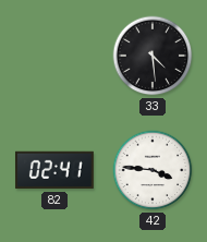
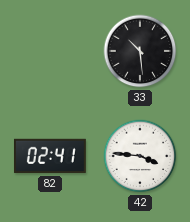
33: 4:29 -> 10:29
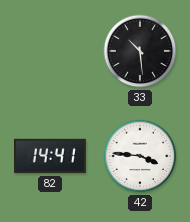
82: 02:41 -> 14:41
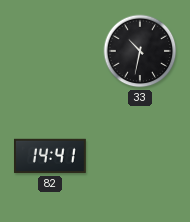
33: 10:29 -> 10:32
42: 3:46 -> none
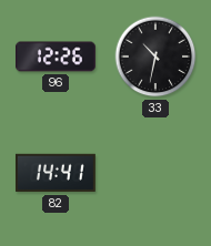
96: none -> 12:26
